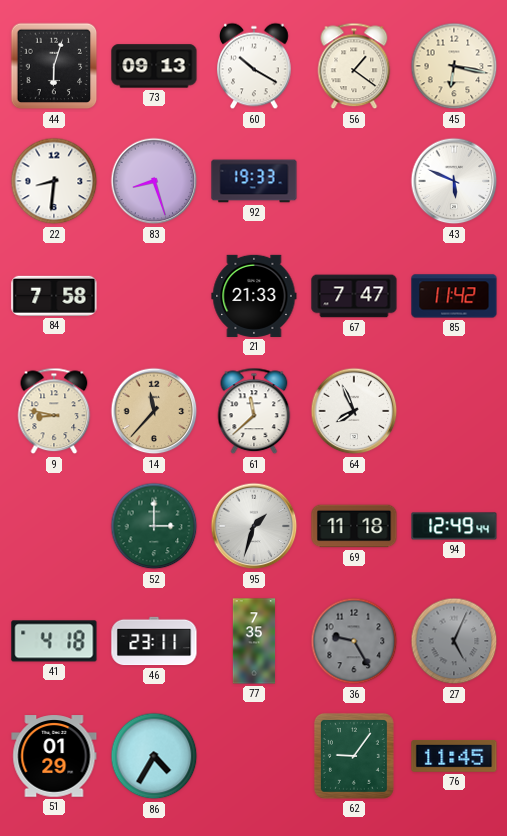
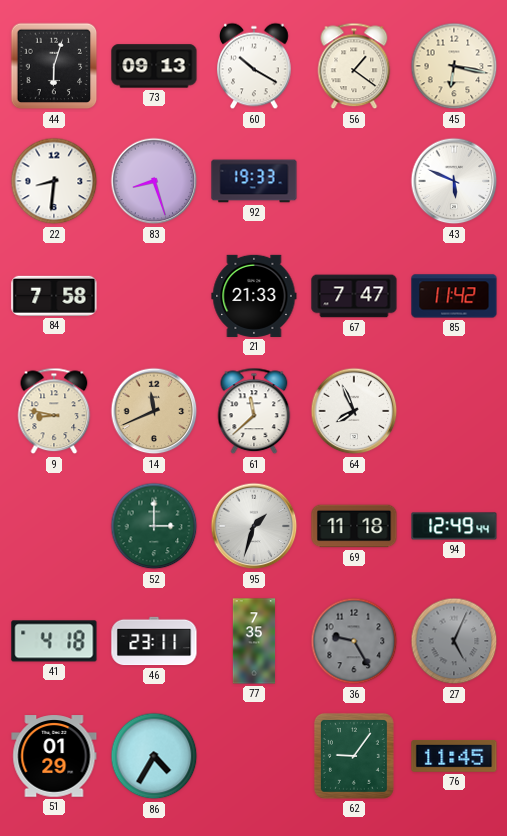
14: 11:37 -> 11:41
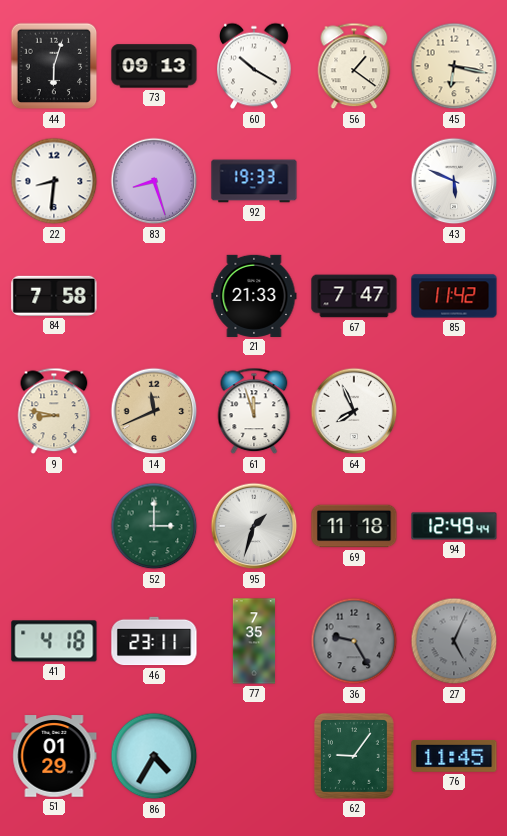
61: 11:38 -> 11:57
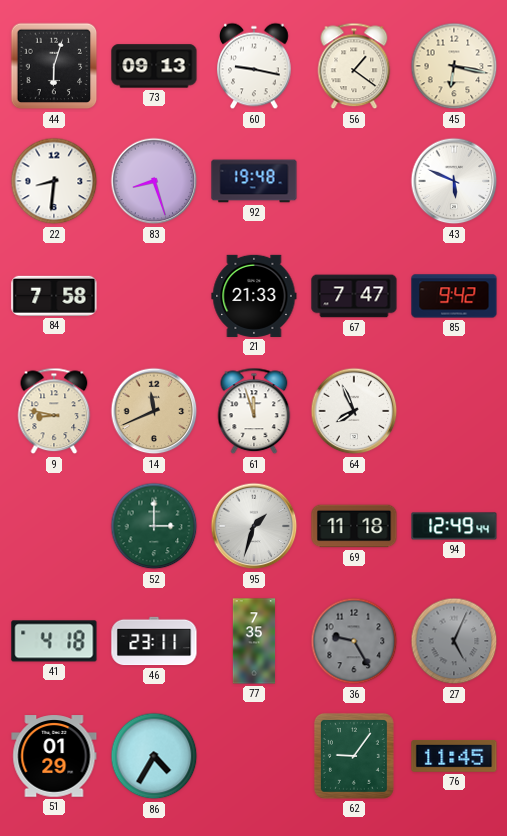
60: 10:20 -> 9:17
92: 19:33 -> 19:48
85: 11:42 -> 9:42
